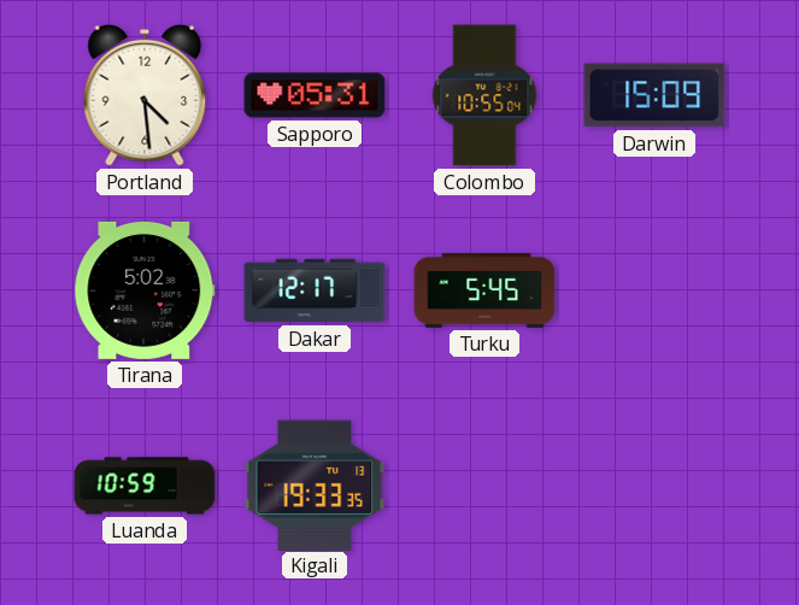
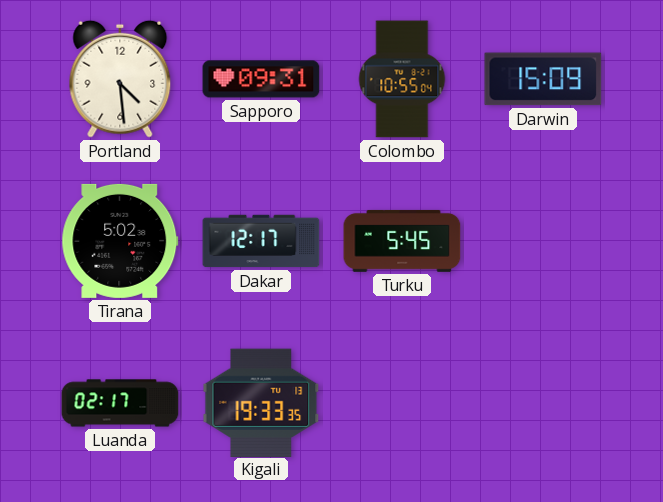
Sapporo: 05:31 -> 09:31
Luanda: 10:59 -> 02:17
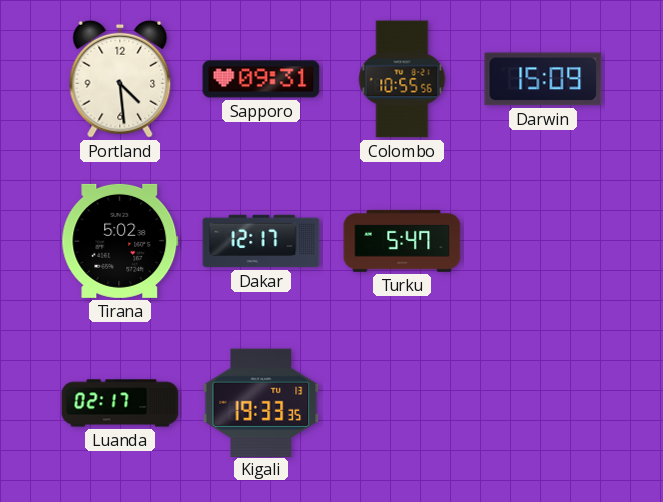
Colombo: 10:55:04 -> 10:55:56
Turku: 5:45 -> 5:47
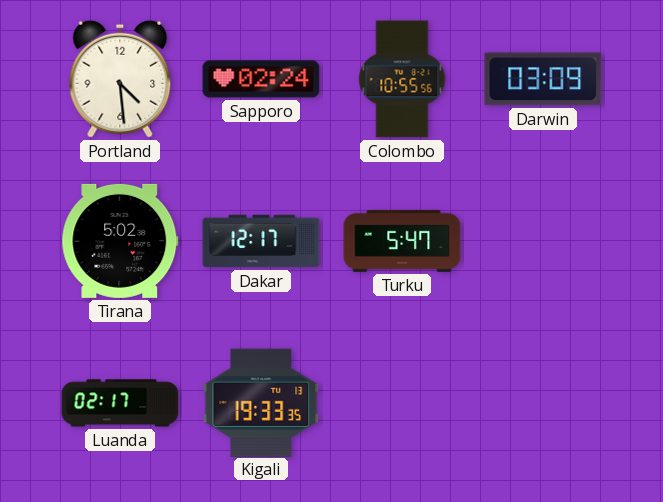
Sapporo: 09:31 -> 02:24
Darwin: 15:09 -> 03:09
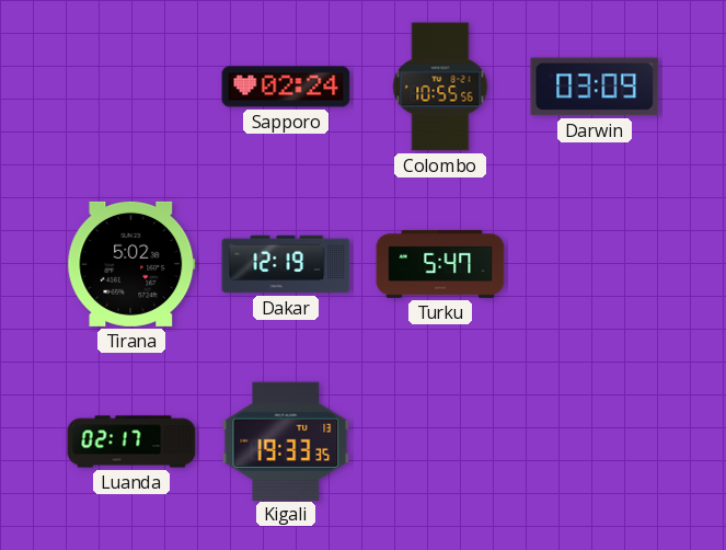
Portland: 4:29 -> none
Dakar: 12:17 -> 12:19
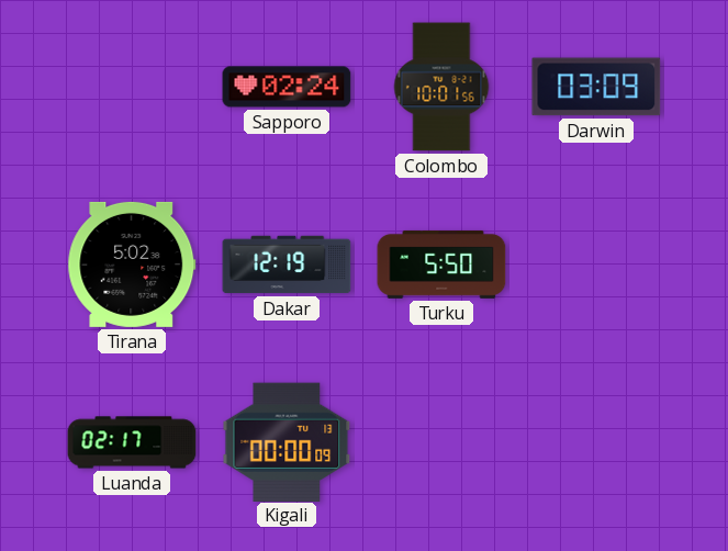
Colombo: 10:55 -> 10:01
Turku: 5:47 -> 5:50
Kigali: 19:33 -> 00:00
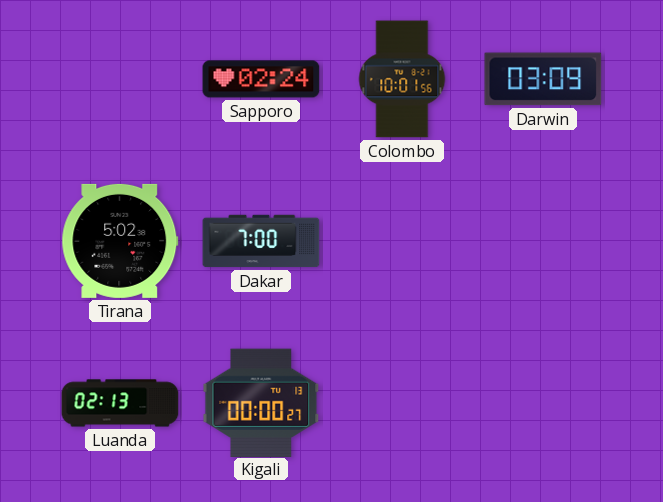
Dakar: 12:19 -> 7:00
Turku: 5:50 -> none
Luanda: 02:17 -> 02:13
Kigali: 00:00:09 -> 00:00:27
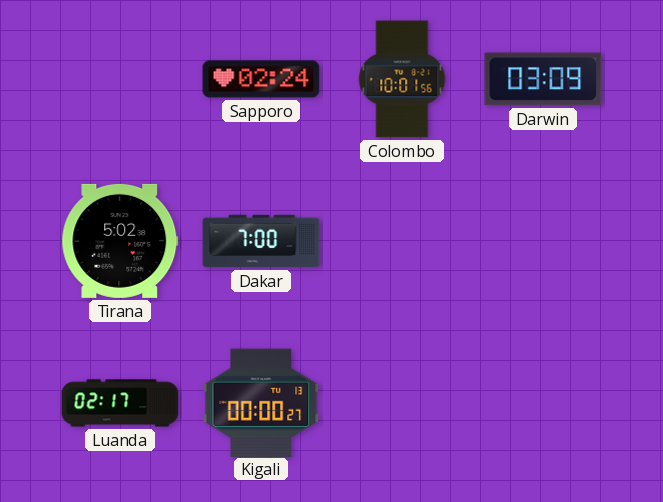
Luanda: 02:13 -> 02:17
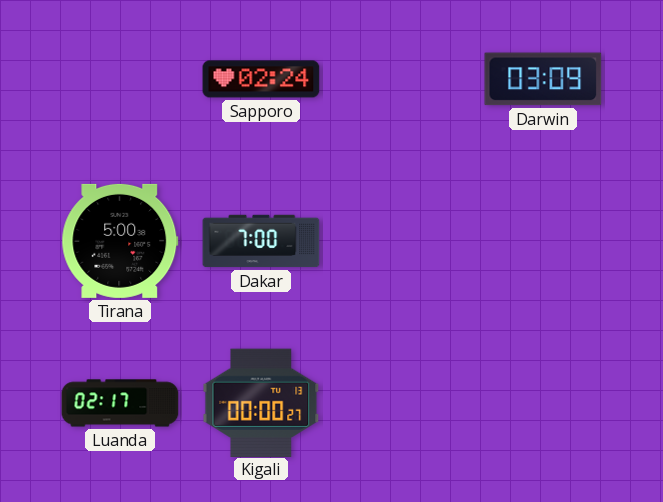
Colombo: 10:01 -> none
Tirana: 5:02 -> 5:00
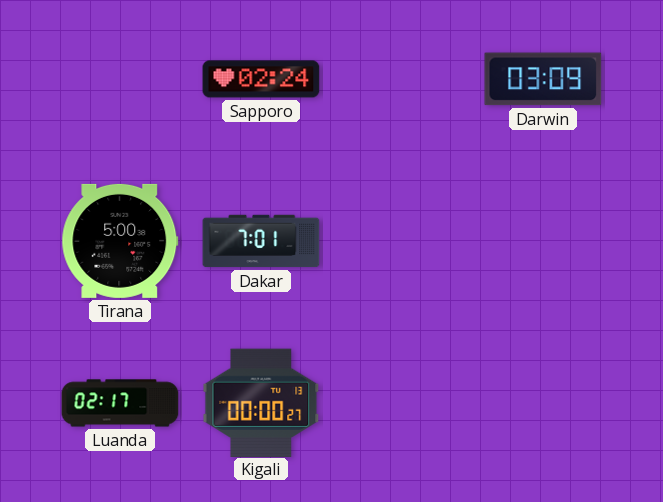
Dakar: 7:00 -> 7:01
